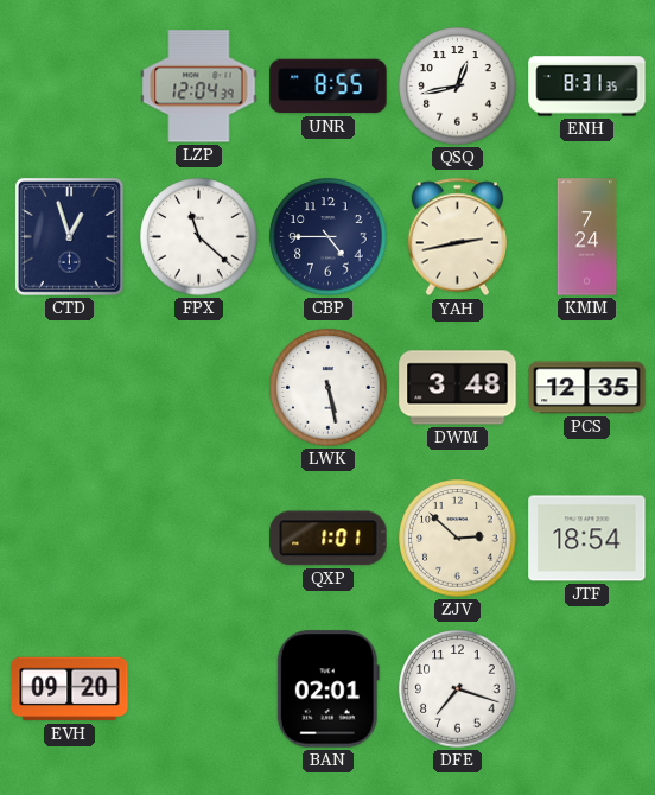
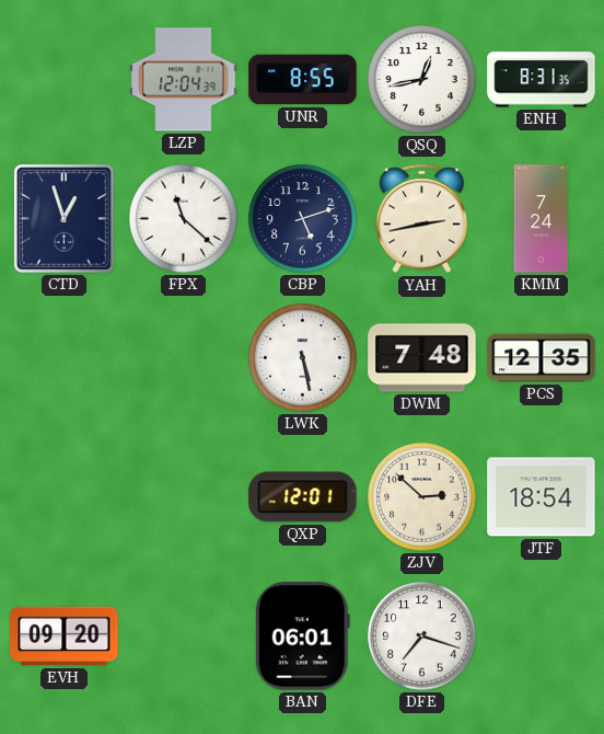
CBP: 4:45 -> 5:12
DWM: 3:48 -> 7:48
QXP: 1:01 -> 12:01
BAN: 02:01 -> 06:01
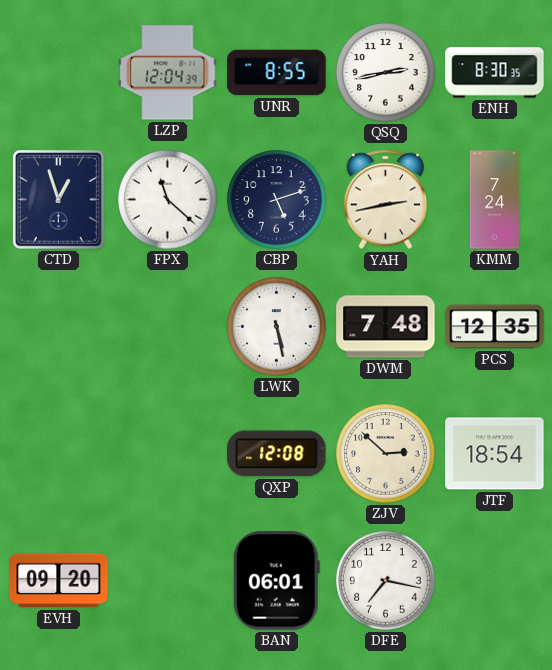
QSQ: 12:43 -> 2:43
ENH: 8:31 -> 8:30
QXP: 12:01 -> 12:08
DFE: 7:18 -> 7:17
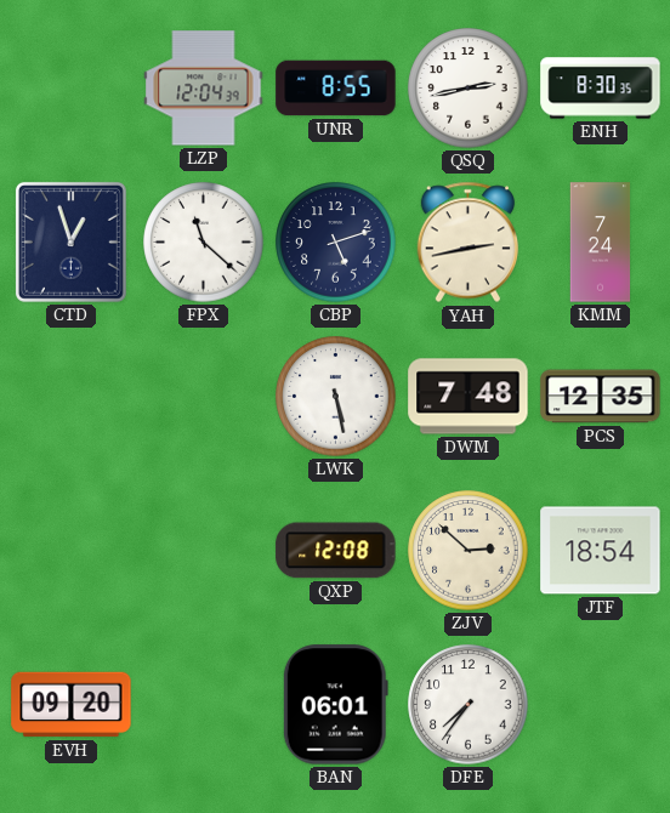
DFE: 7:17 -> 7:36
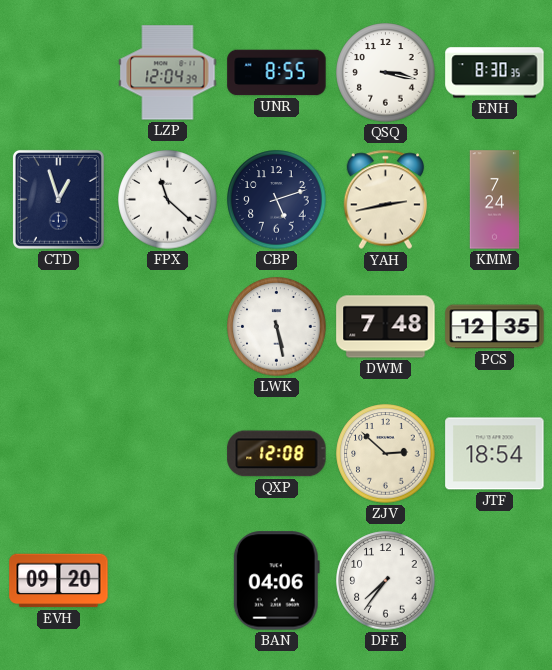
QSQ: 2:43 -> 3:17
BAN: 06:01 -> 04:06
